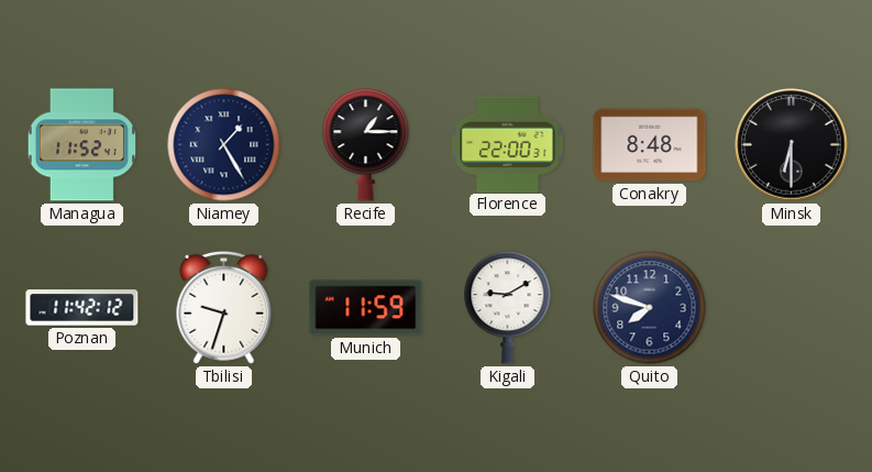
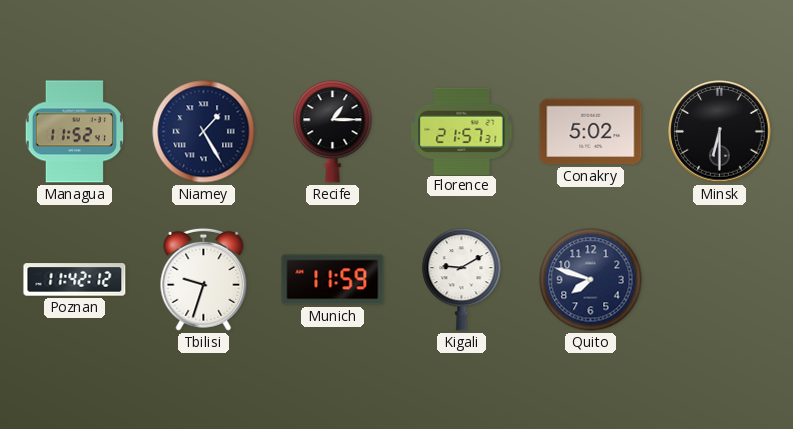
Florence: 22:00 -> 21:57
Conakry: 8:48 -> 5:02
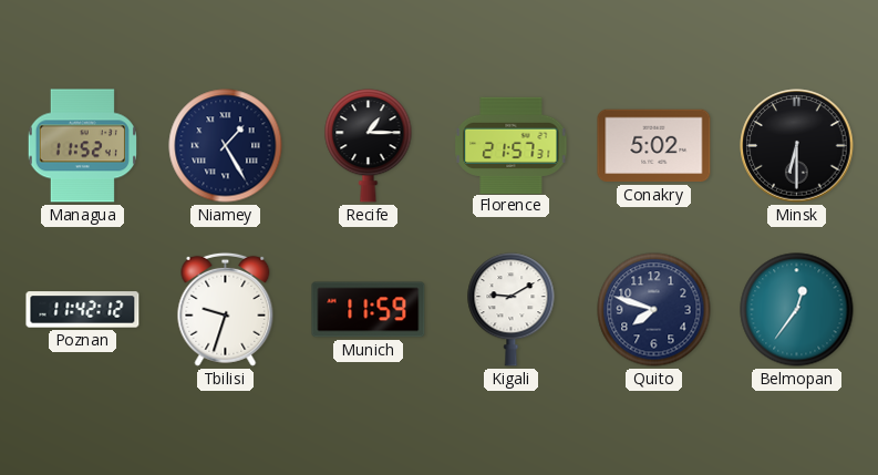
Belmopan: none -> 12:36
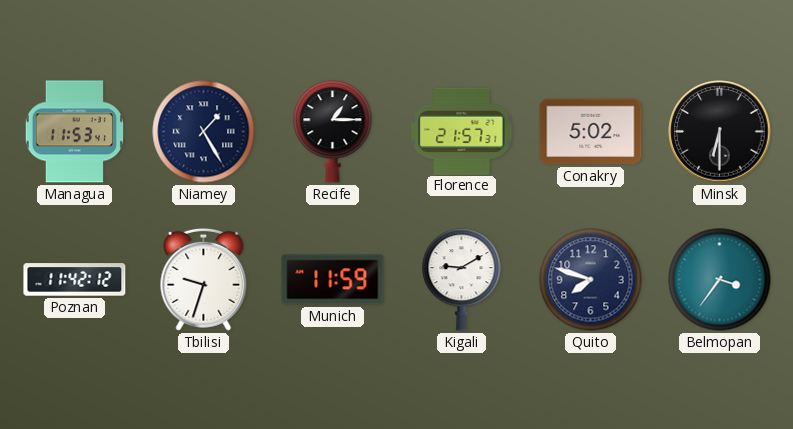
Managua: 11:52 -> 11:53
Belmopan: 12:36 -> 3:36
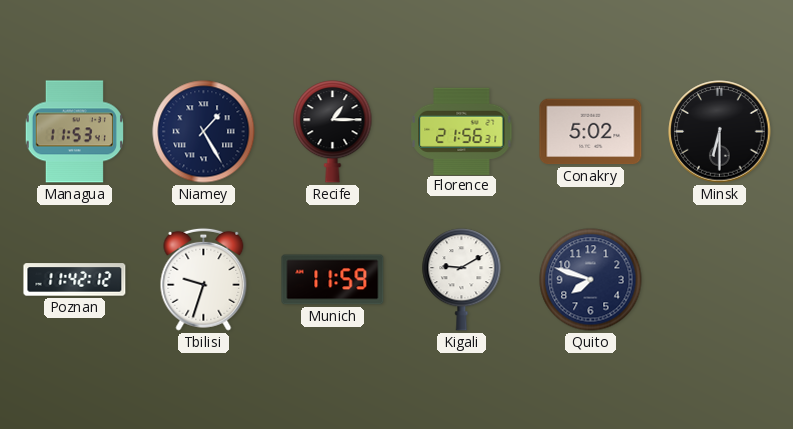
Florence: 21:57 -> 21:56
Belmopan: 3:36 -> none
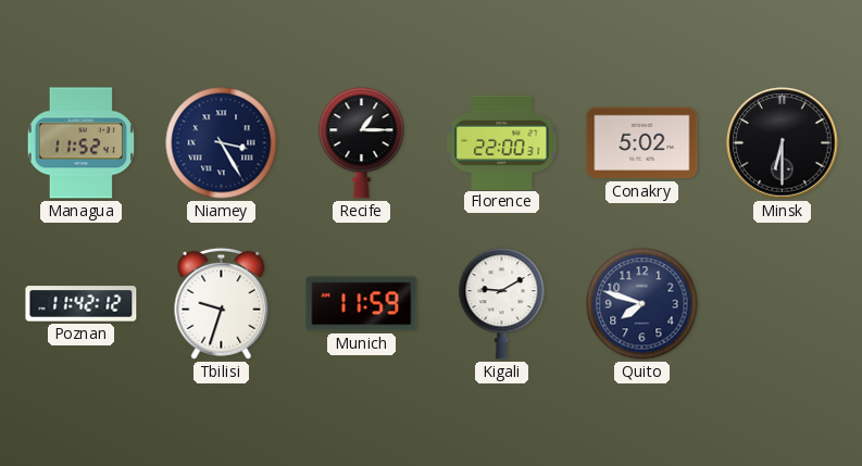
Managua: 11:53 -> 11:52
Niamey: 1:25 -> 3:25
Florence: 21:56 -> 22:00
